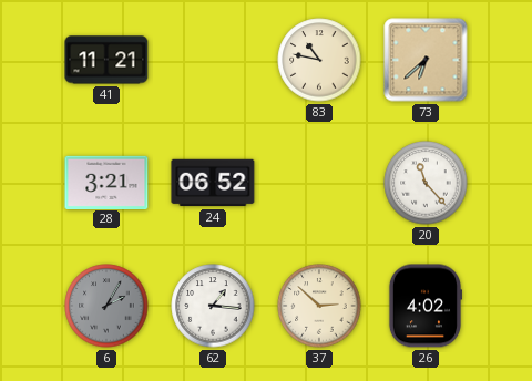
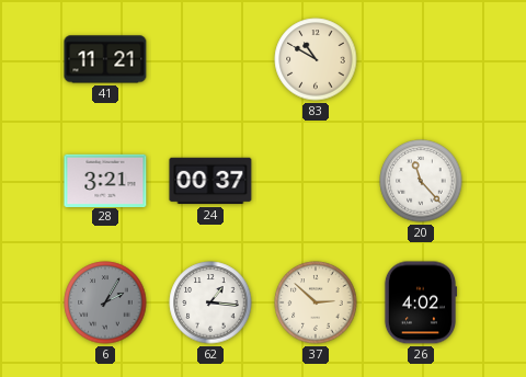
83: 10:47 -> 10:50
73: 6:38 -> none
24: 06:52 -> 00:37
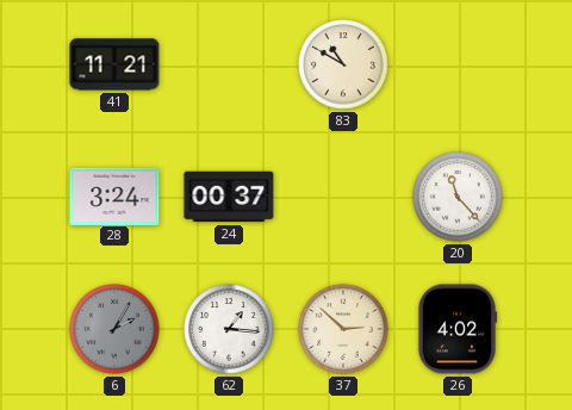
28: 3:21 -> 3:24
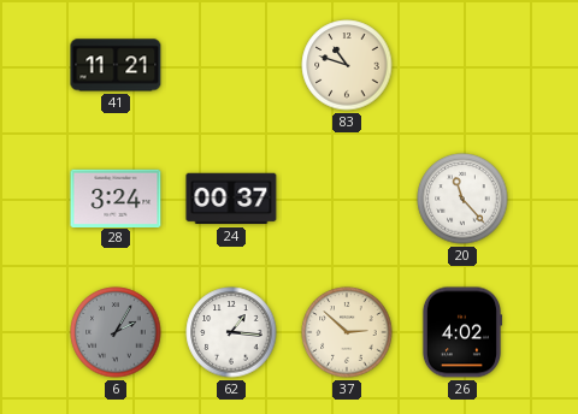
83: 10:50 -> 10:48
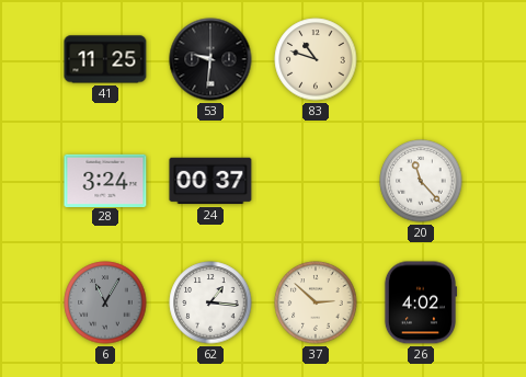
41: 11:21 -> 11:25
53: none -> 9:31
6: 2:05 -> 11:05
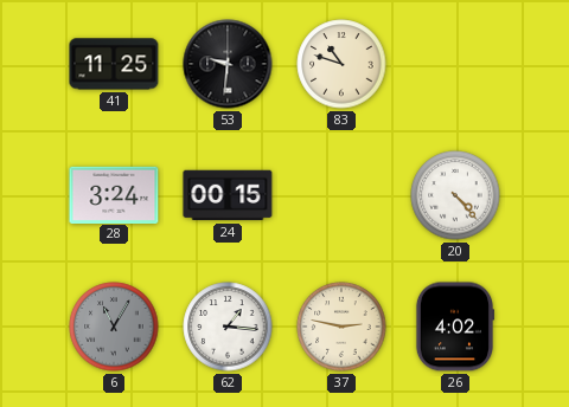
24: 00:37 -> 00:15
20: 11:23 -> 4:23
37: 2:52 -> 2:47
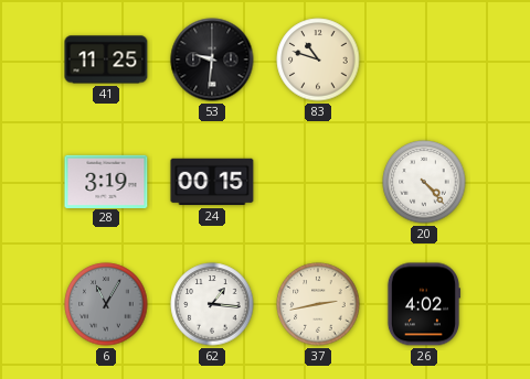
28: 3:24 -> 3:19
37: 2:47 -> 2:43
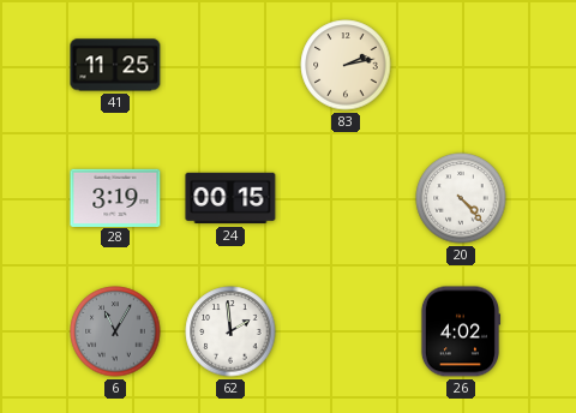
53: 9:31 -> none
83: 10:48 -> 2:13
62: 1:16 -> 1:59
37: 2:43 -> none
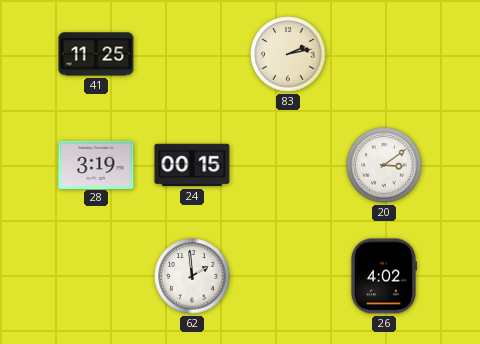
20: 4:23 -> 3:09
6: 11:05 -> none
